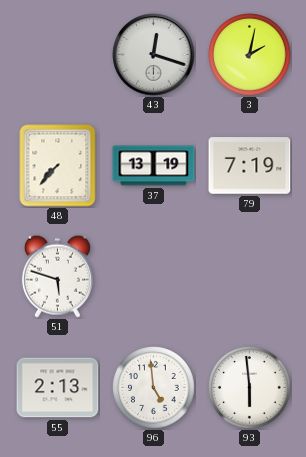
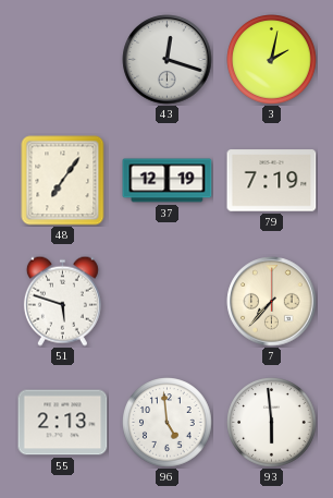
48: 7:37 -> 7:06
37: 13:19 -> 12:19
7: none -> 7:37
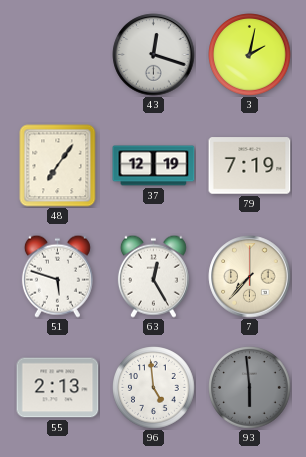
63: none -> 12:25
93 dial: white -> grey
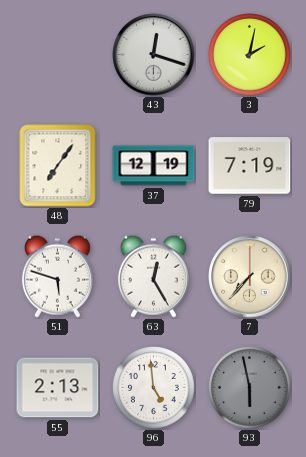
93: 5:59 -> 5:58
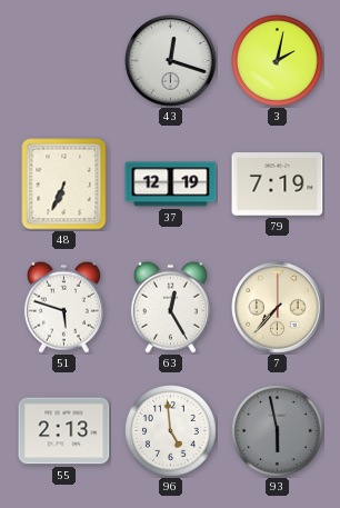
48: 7:06 -> 6:34
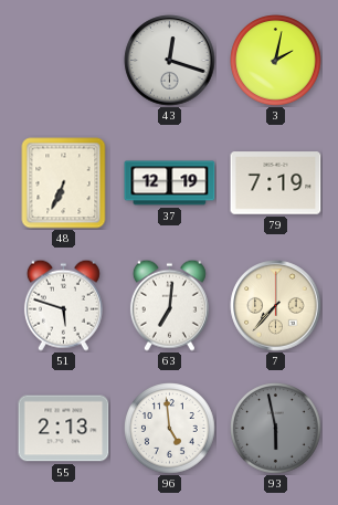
63: 12:25 -> 7:01
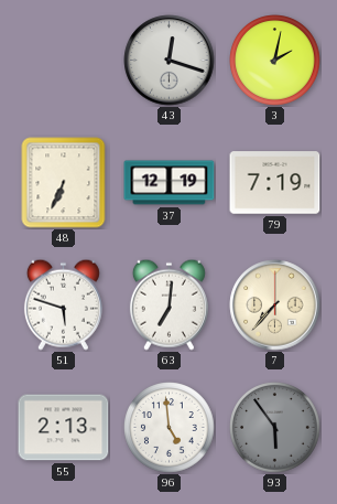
93: 5:58 -> 5:54
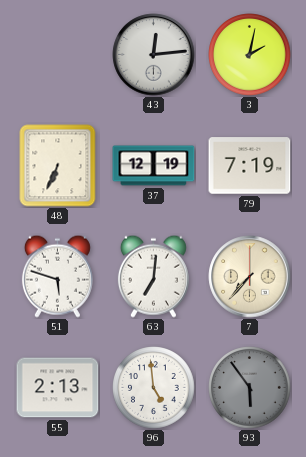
43: 12:18 -> 12:14
